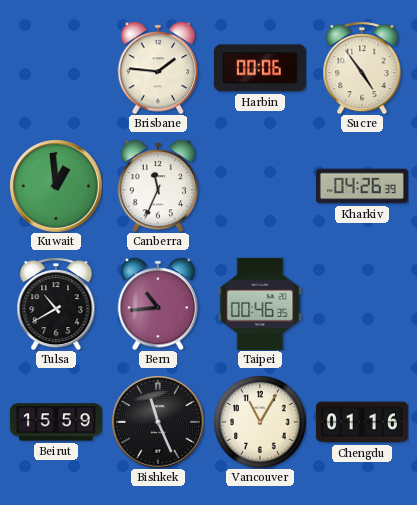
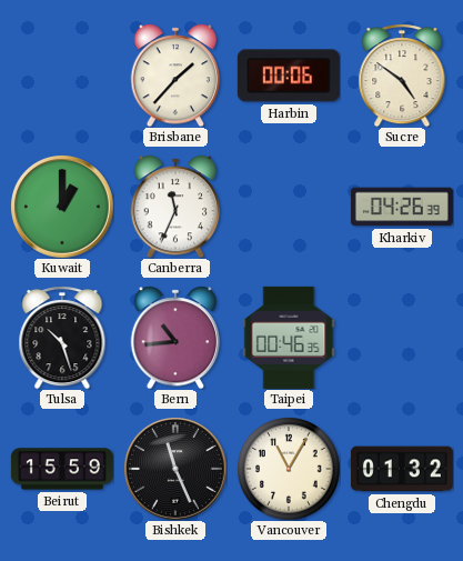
Brisbane: 1:46 -> 1:37
Sucre: 4:54 -> 4:51
Kuwait: 12:59 -> 1:00
Tulsa: 10:40 -> 10:27
Chengdu: 01:16 -> 01:32
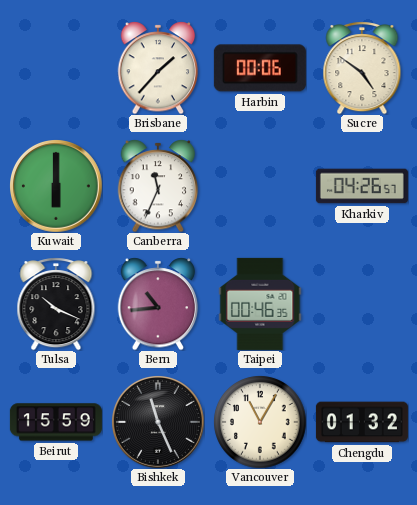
Kuwait: 1:00 -> 6:00
Kharkiv: 04:26:39 -> 04:26:57
Tulsa: 10:27 -> 10:19
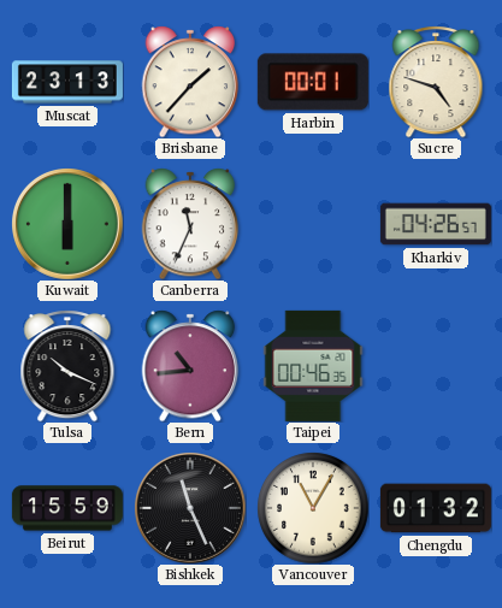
Muscat: none -> 23:13
Harbin: 00:06 -> 00:01
Sucre: 4:51 -> 4:48
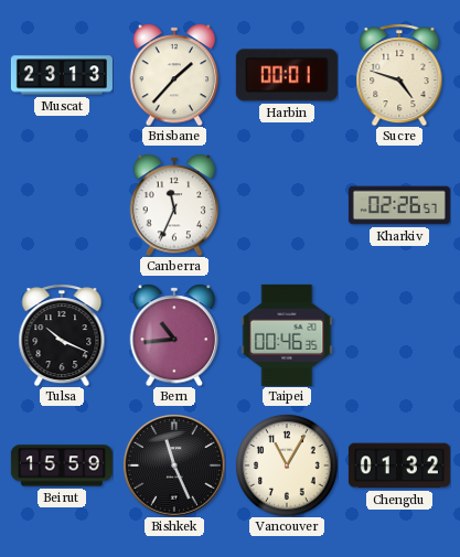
Kuwait: 6:00 -> none
Kharkiv: 04:26 -> 02:26
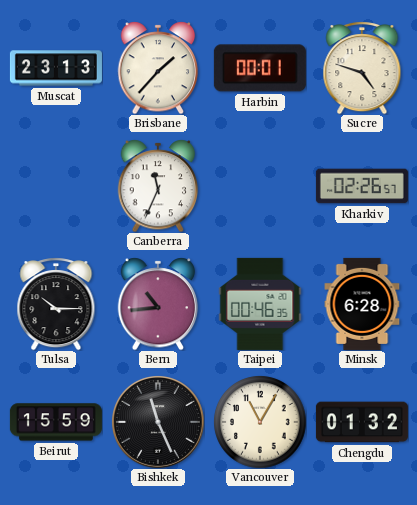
Tulsa: 10:19 -> 10:15
Minsk: none -> 6:28
